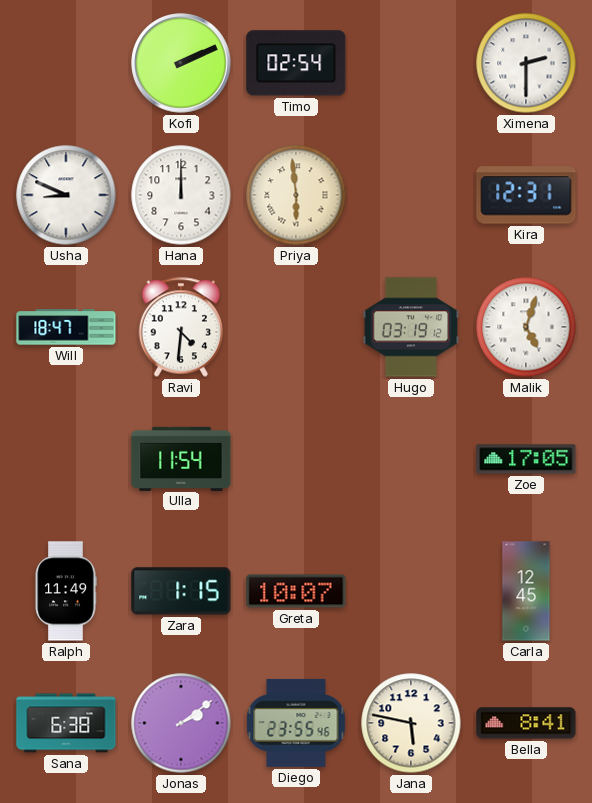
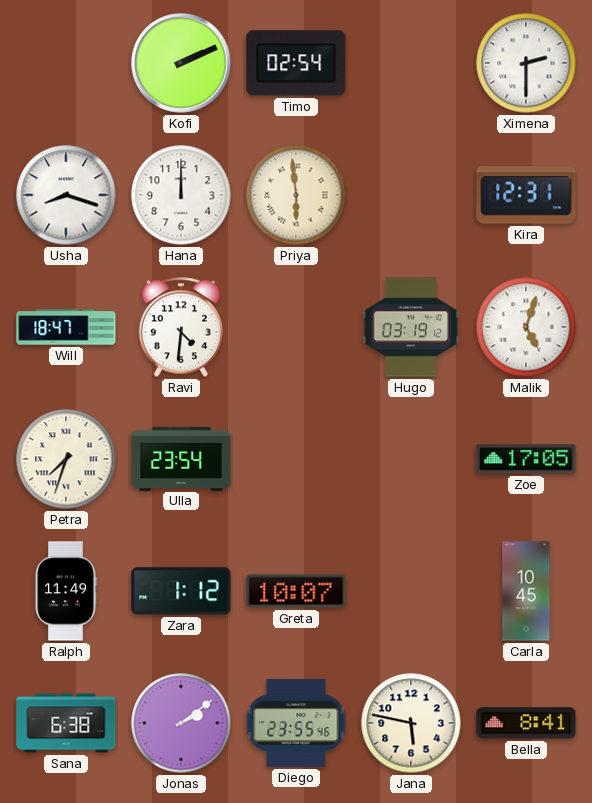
Usha: 8:49 -> 8:18
Petra: none -> 7:33
Ulla: 11:54 -> 23:54
Zara: 1:15 -> 1:12
Carla: 12:45 -> 10:45
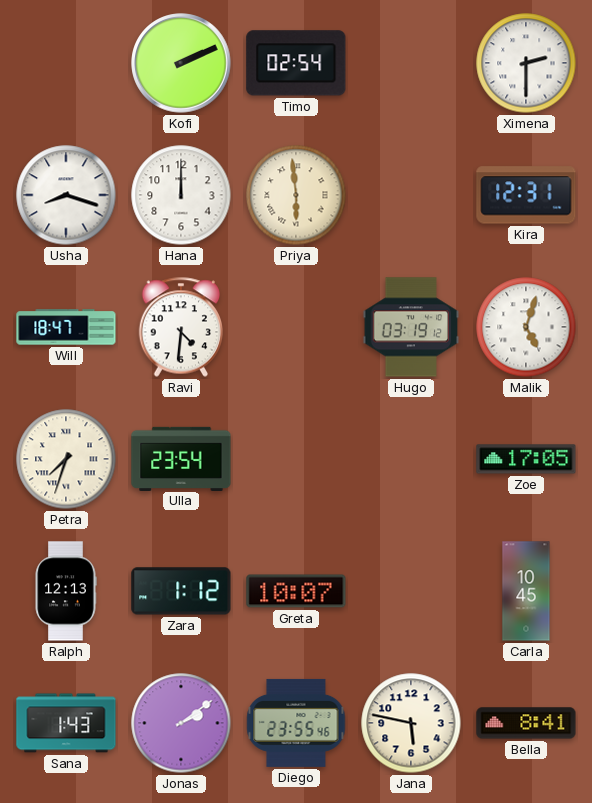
Ralph: 11:49 -> 12:13
Sana: 6:38 -> 1:43
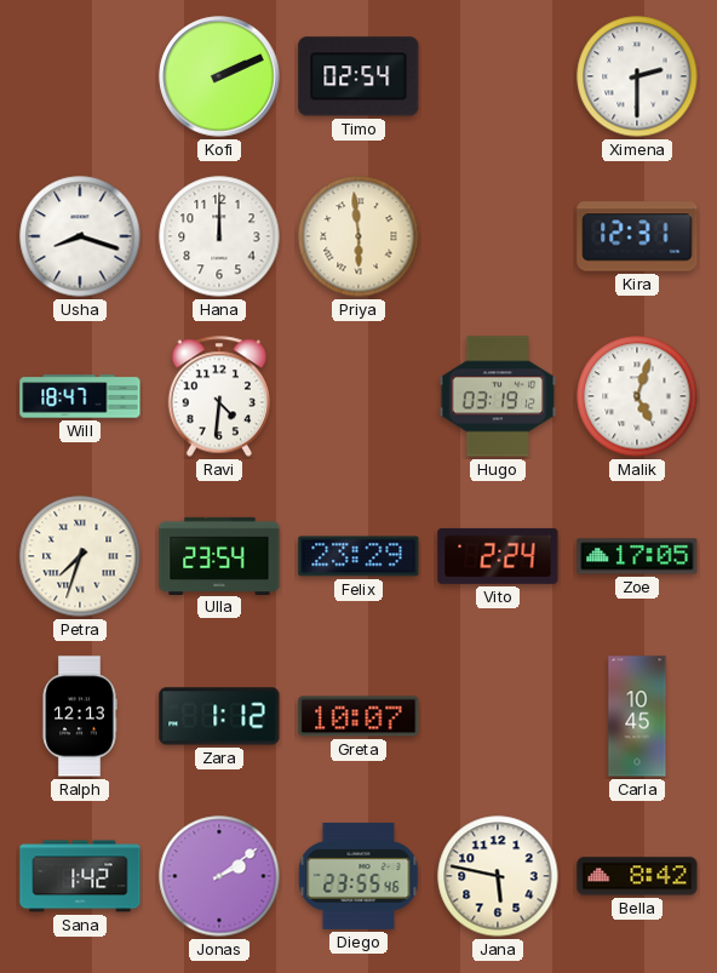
Felix: none -> 23:29
Vito: none -> 2:24
Sana: 1:43 -> 1:42
Bella: 8:41 -> 8:42
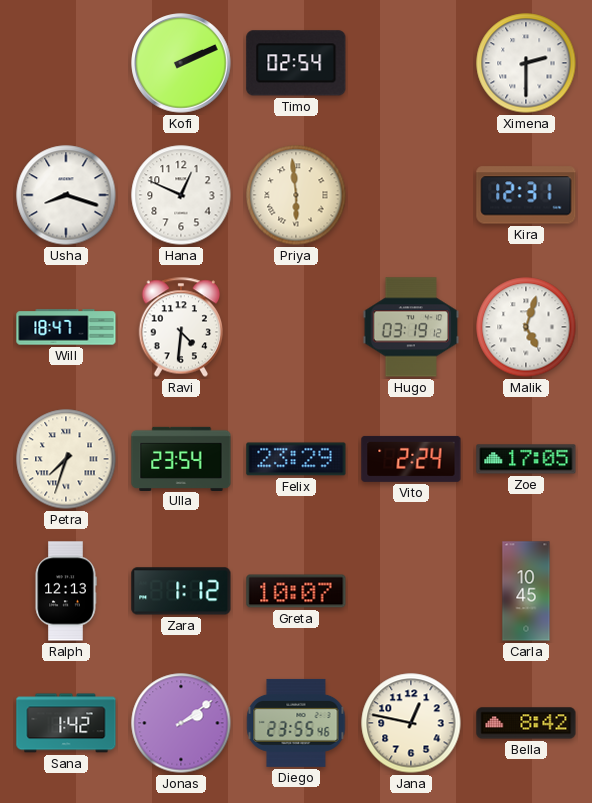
Hana: 12:00 -> 12:49
Jana: 5:47 -> 12:47
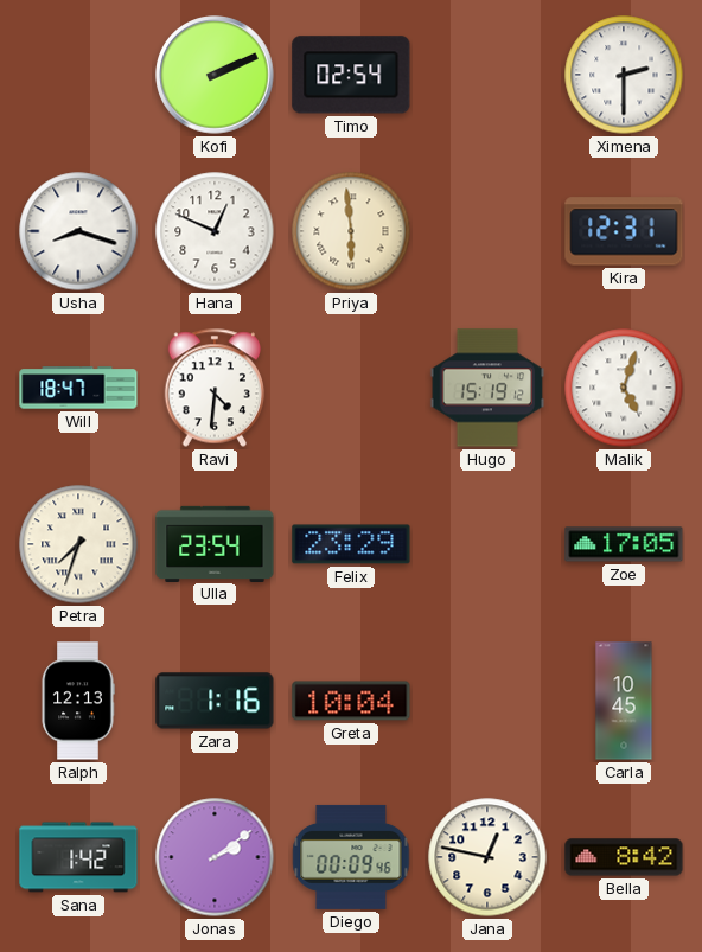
Hugo: 03:19 -> 15:19
Vito: 2:24 -> none
Zara: 1:12 -> 1:16
Greta: 10:07 -> 10:04
Diego: 23:55 -> 00:09
